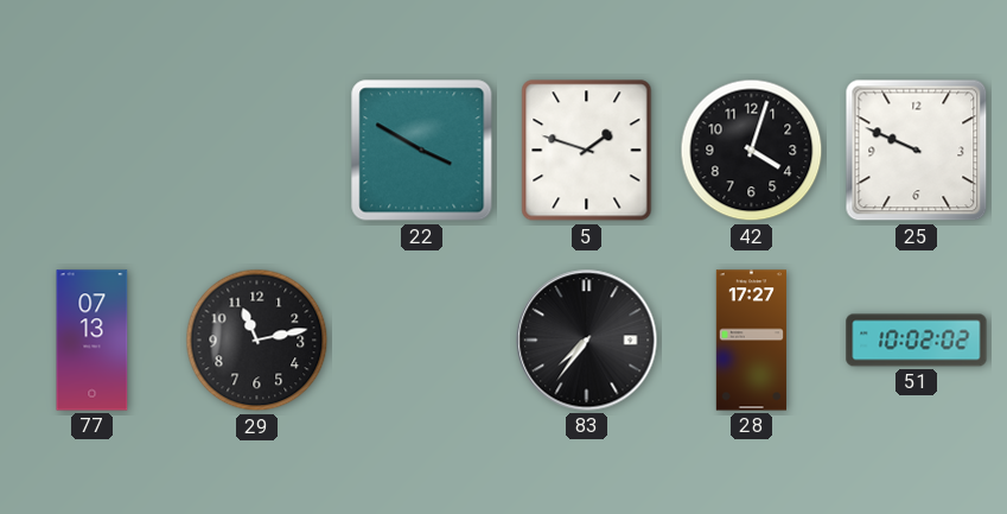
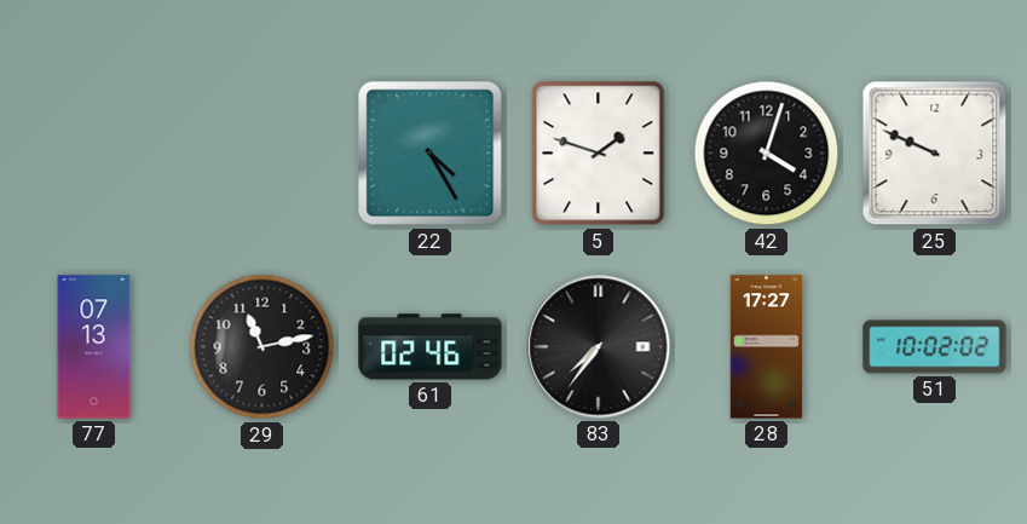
22: 3:50 -> 4:25
61: none -> 02:46
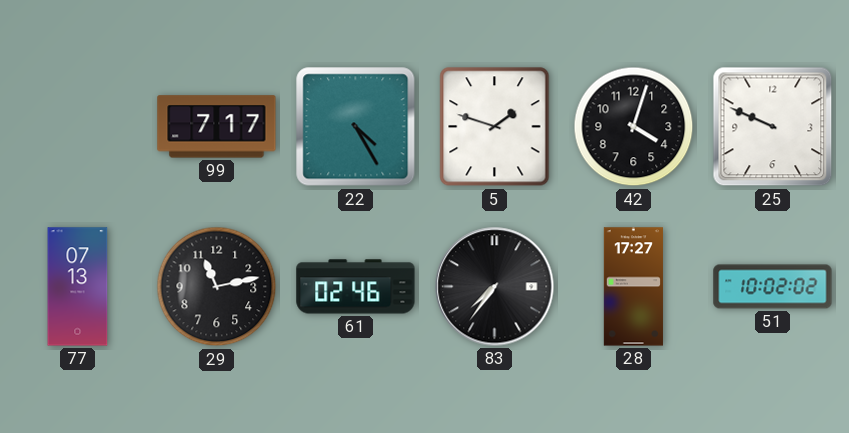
99: none -> 7:17
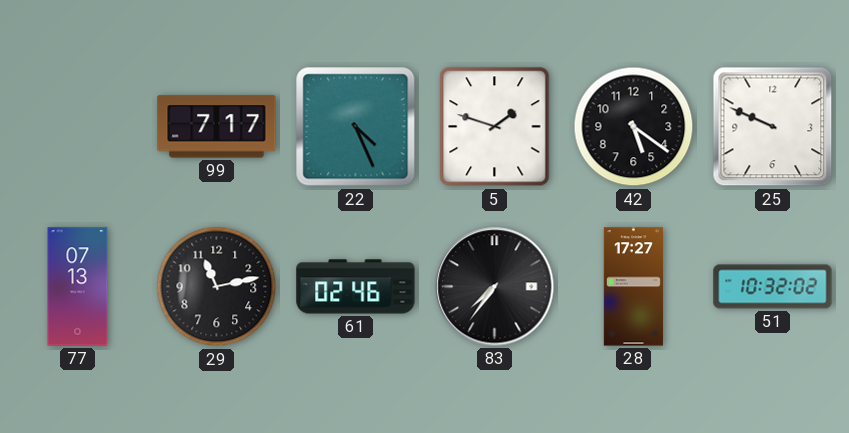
22: 4:25 -> 4:26
42: 4:03 -> 5:21
51: 10:02 -> 10:32
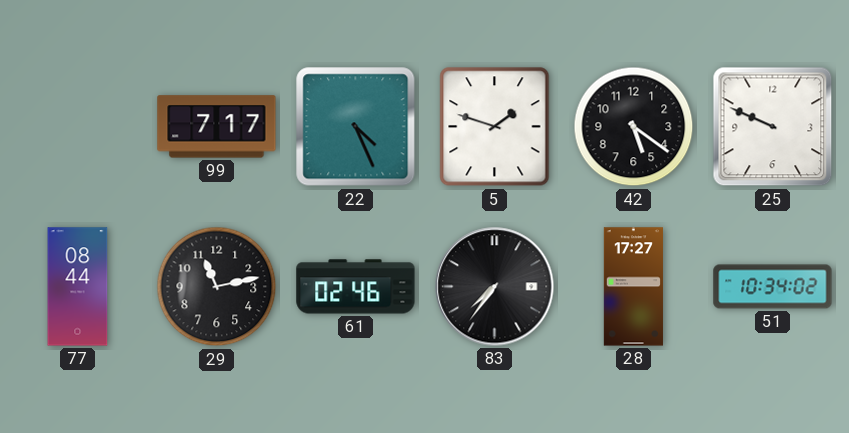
77: 07:13 -> 08:44
51: 10:32 -> 10:34
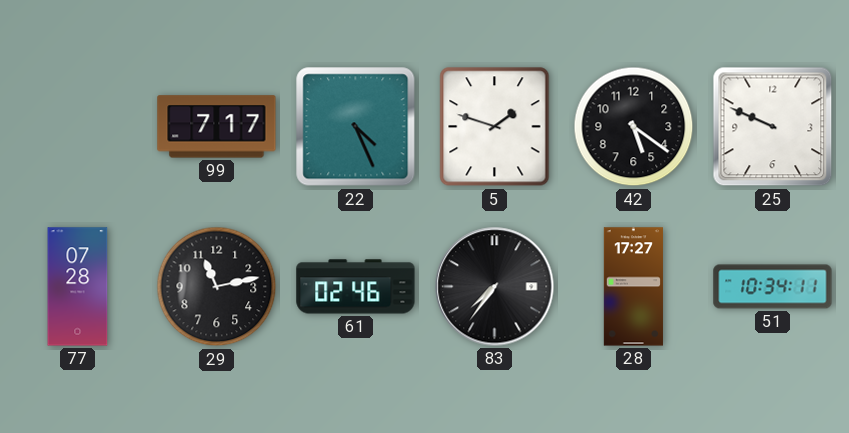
77: 08:44 -> 07:28
51: 10:34:02 -> 10:34:11
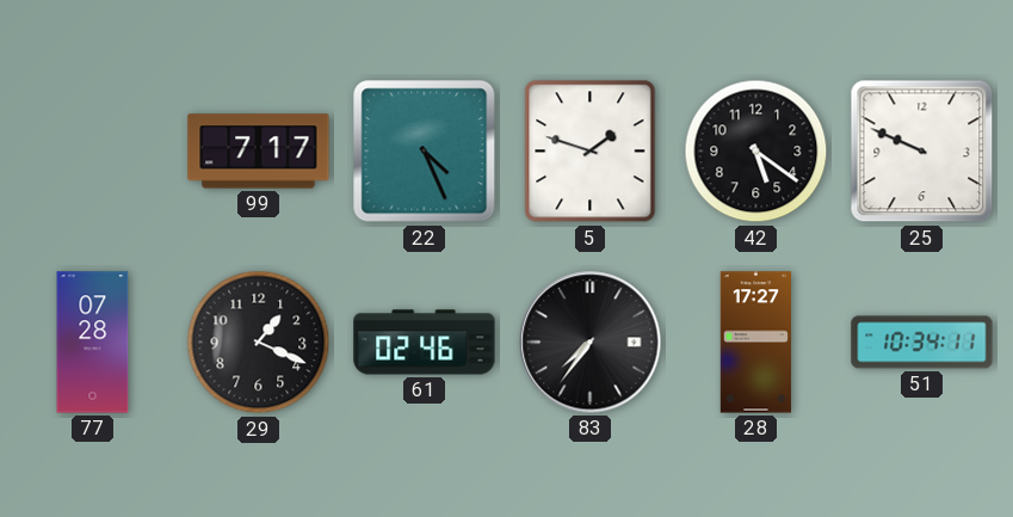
29: 11:13 -> 1:19
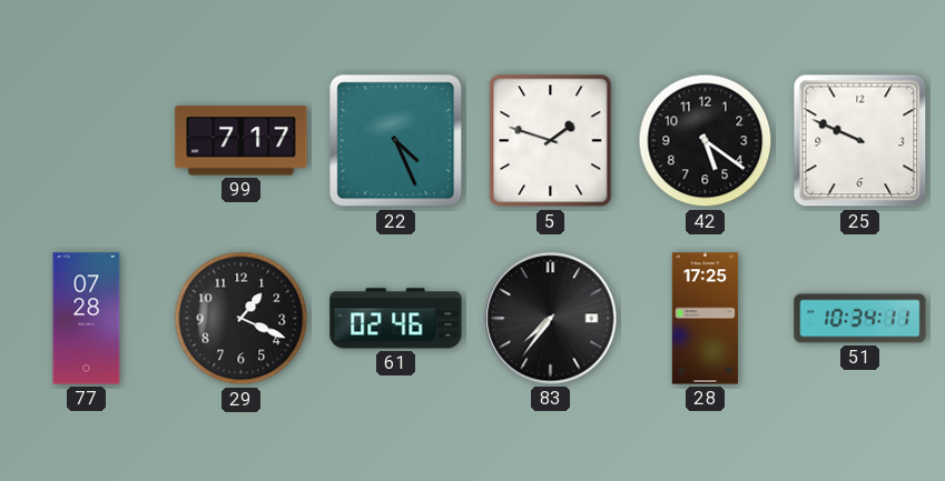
28: 17:27 -> 17:25
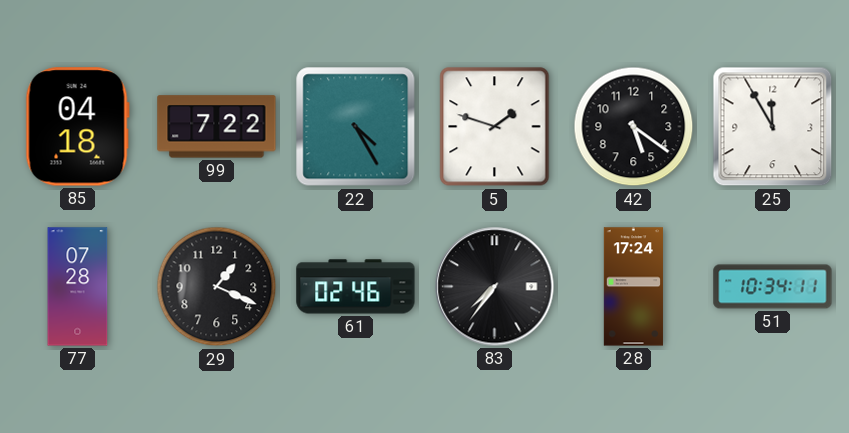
85: none -> 04:18
99: 7:17 -> 7:22
22: 4:26 -> 4:25
25: 9:49 -> 11:55
28: 17:25 -> 17:24
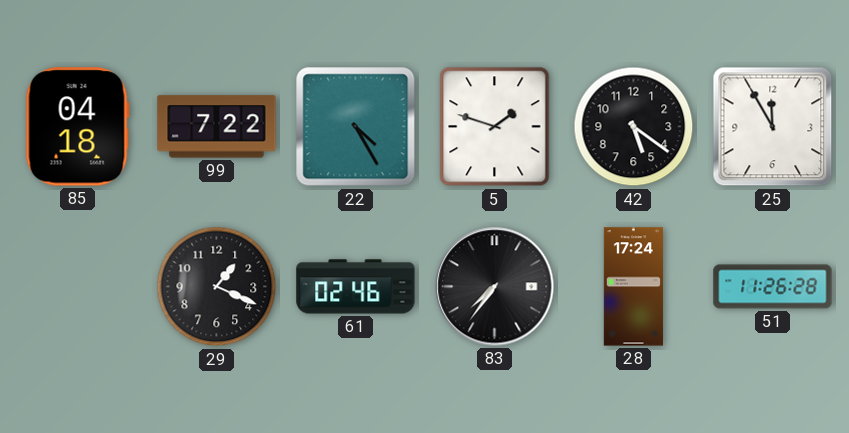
77: 07:28 -> none
51: 10:34 -> 11:26
